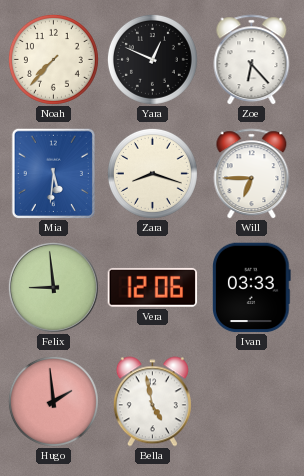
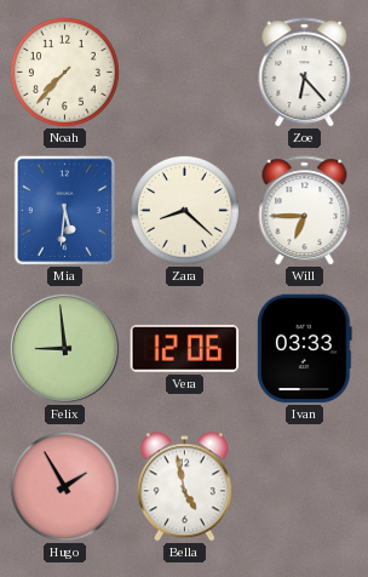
Yara: 12:49 -> none
Zara: 8:18 -> 8:22
Hugo: 1:59 -> 1:55
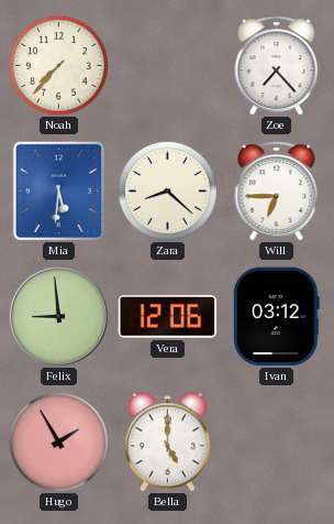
Zoe: 6:23 -> 7:23
Ivan: 03:33 -> 03:12
Bella: 4:58 -> 5:00
